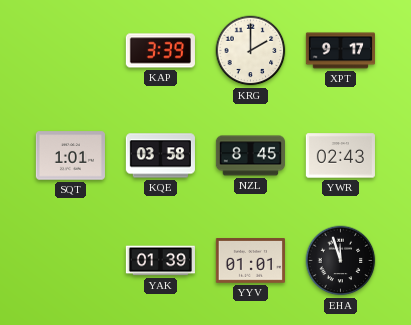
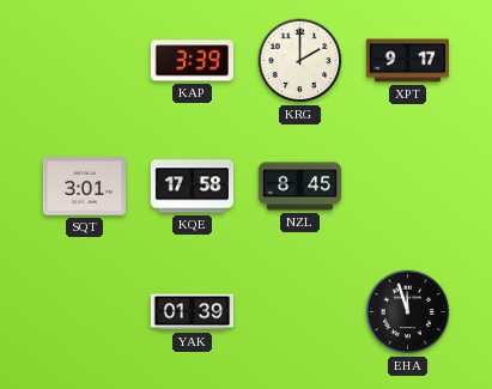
SQT: 1:01 -> 3:01
KQE: 03:58 -> 17:58
YWR: 02:43 -> none
YYV: 01:01 -> none
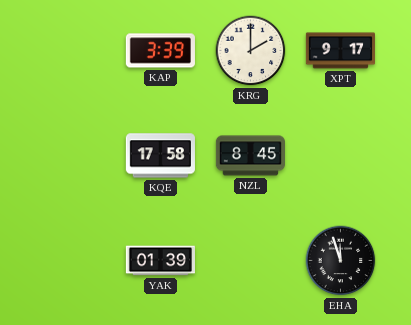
SQT: 3:01 -> none
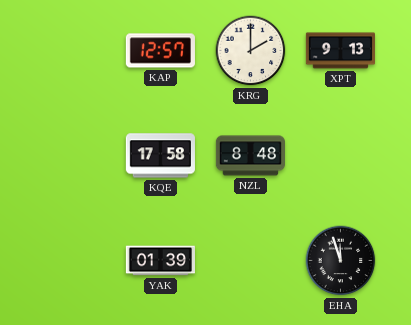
KAP: 3:39 -> 12:57
XPT: 9:17 -> 9:13
NZL: 8:45 -> 8:48
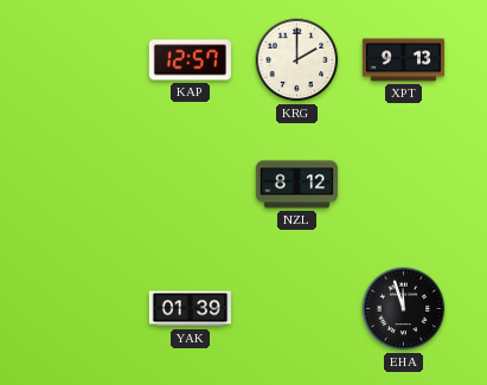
KQE: 17:58 -> none
NZL: 8:48 -> 8:12
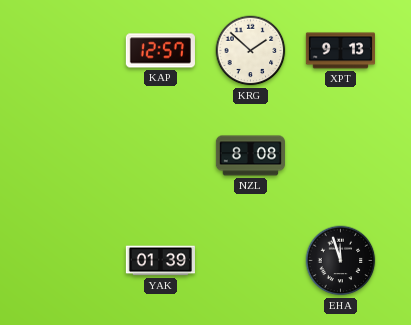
KRG: 2:00 -> 1:52
NZL: 8:12 -> 8:08
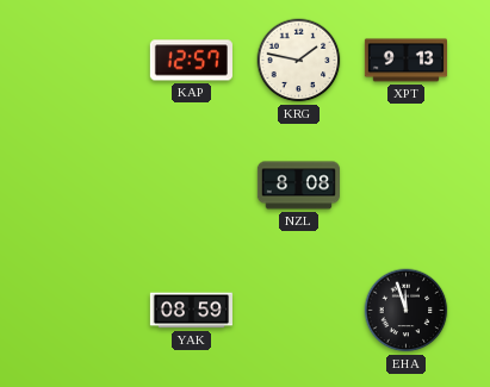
KRG: 1:52 -> 1:47
YAK: 01:39 -> 08:59
